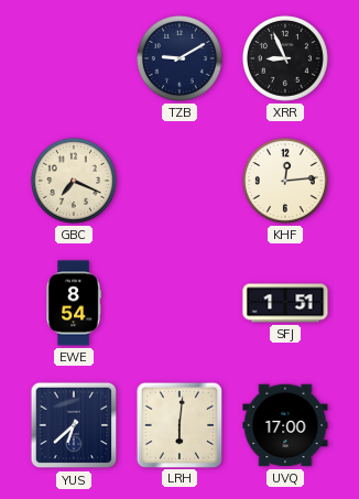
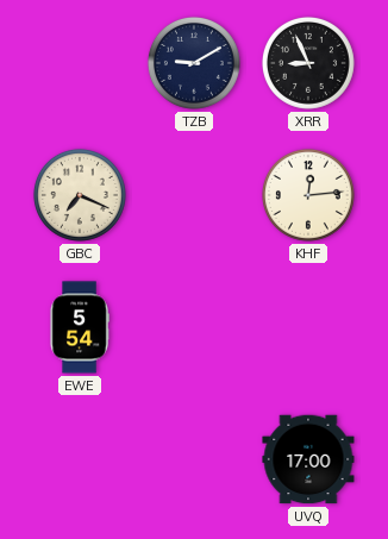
EWE: 8:54 -> 5:54
SFJ: 1:51 -> none
YUS: 6:38 -> none
LRH: 6:01 -> none
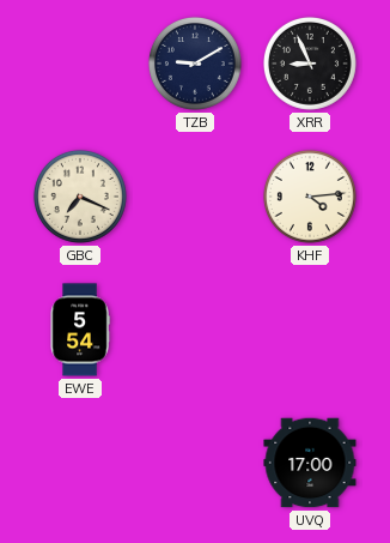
KHF: 12:14 -> 4:14
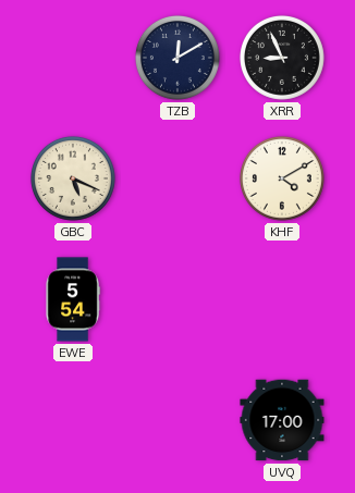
TZB: 9:10 -> 12:10
GBC: 7:19 -> 5:19
KHF: 4:14 -> 4:10
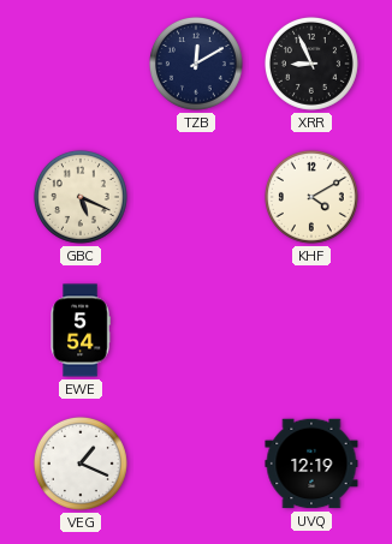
VEG: none -> 1:19
UVQ: 17:00 -> 12:19
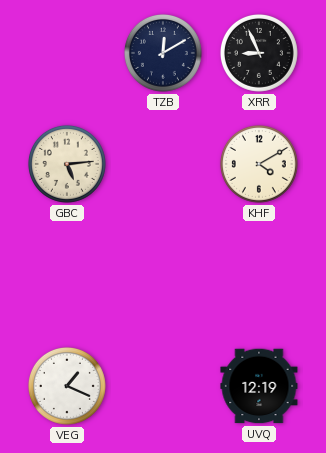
GBC: 5:19 -> 5:14
EWE: 5:54 -> none
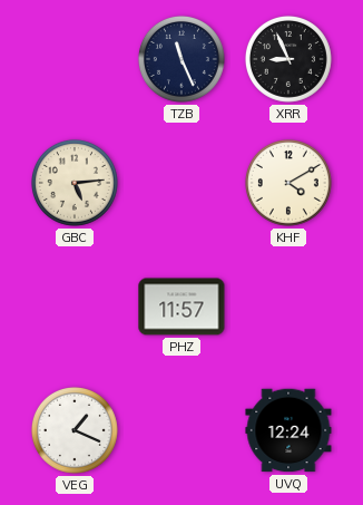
TZB: 12:10 -> 11:26
PHZ: none -> 11:57
UVQ: 12:19 -> 12:24
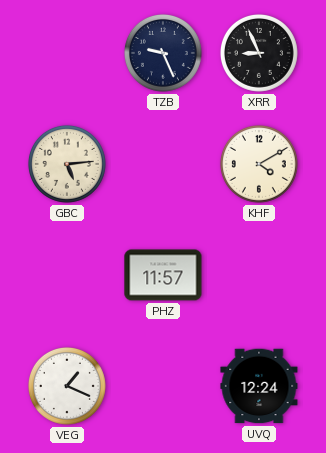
TZB: 11:26 -> 9:26
